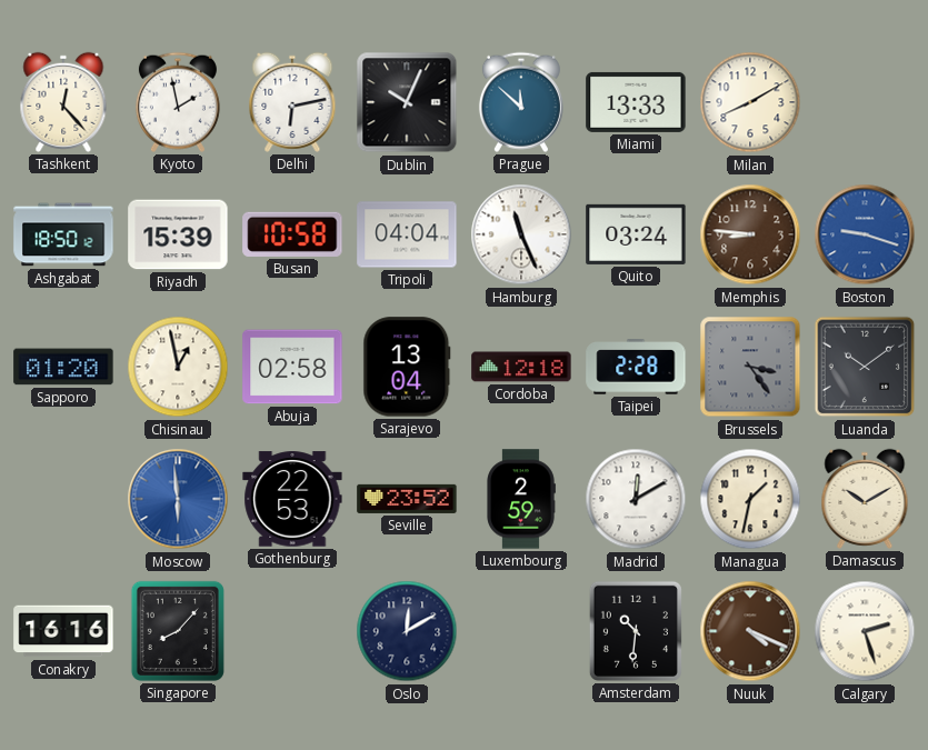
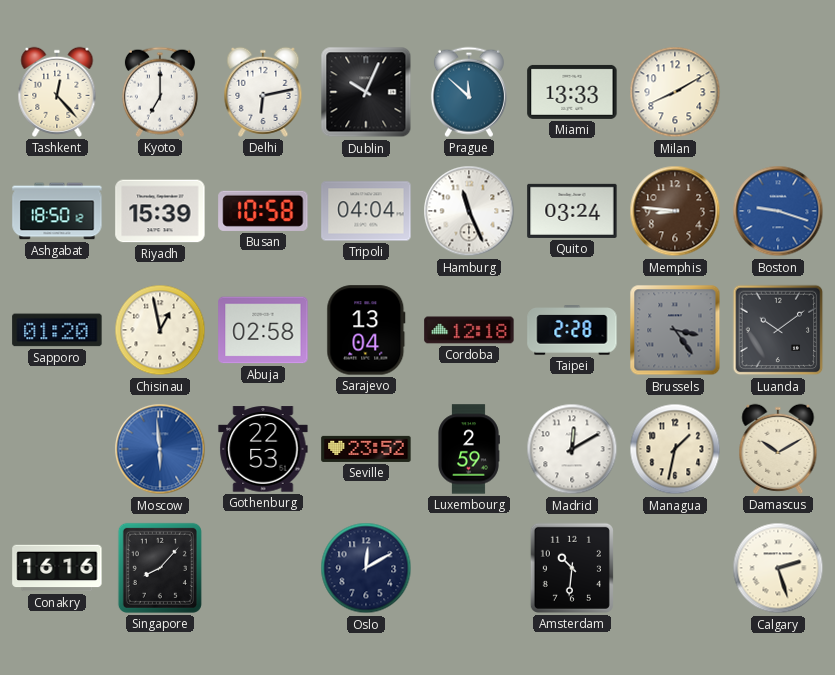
Kyoto: 1:58 -> 7:00
Nuuk: 4:19 -> none
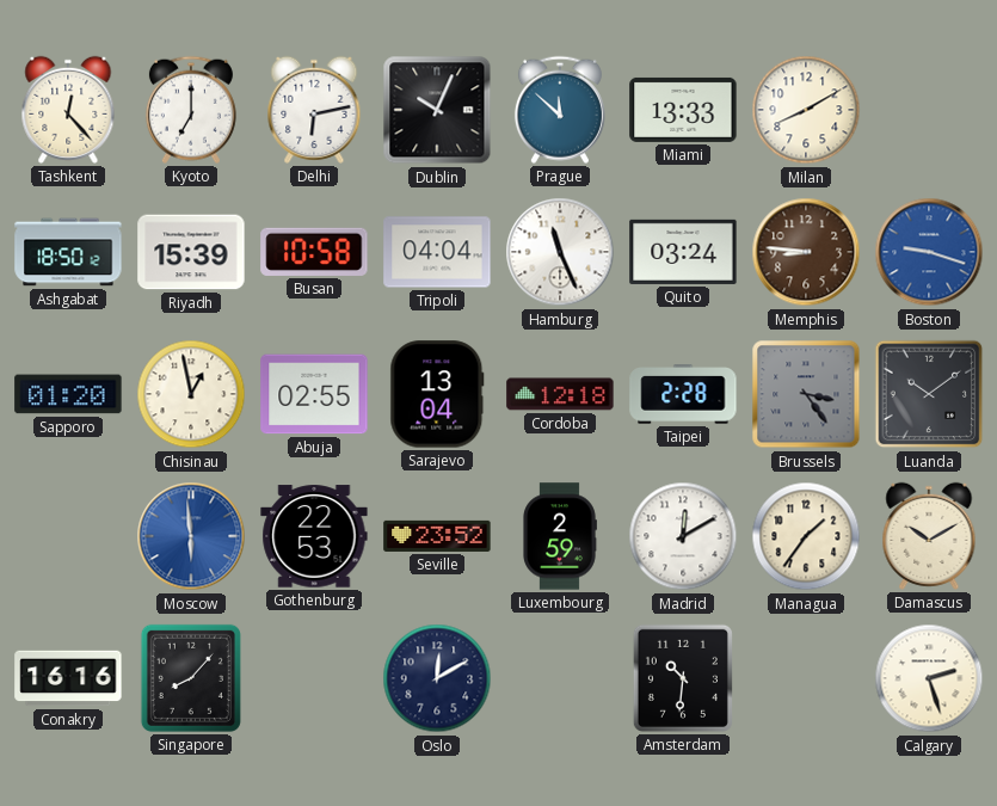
Abuja: 02:58 -> 02:55
Managua: 1:32 -> 1:36
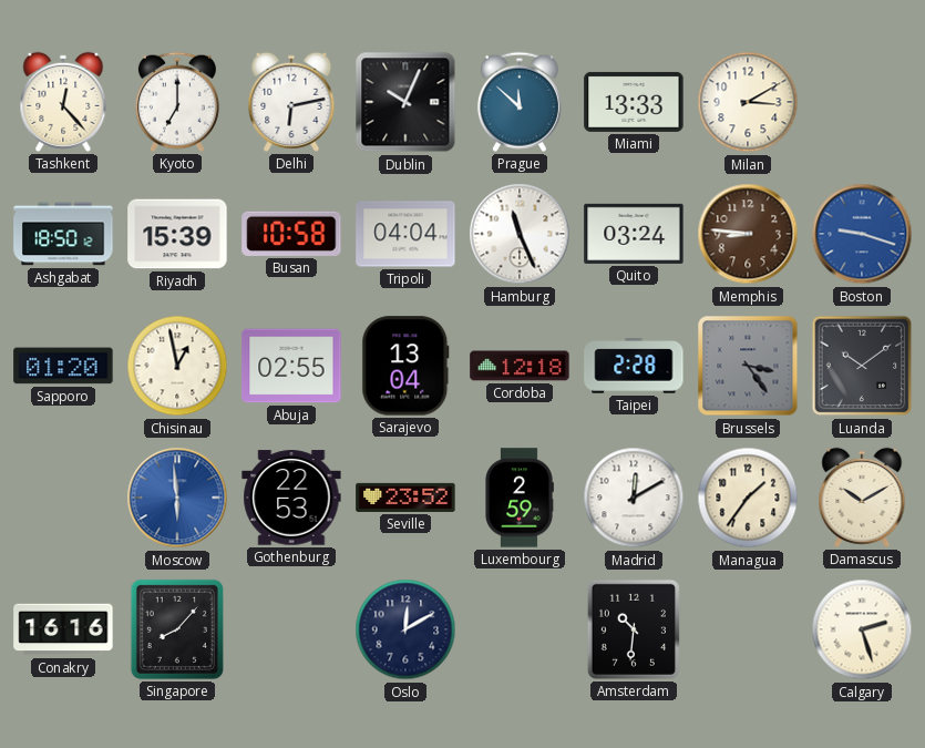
Milan: 8:10 -> 3:10
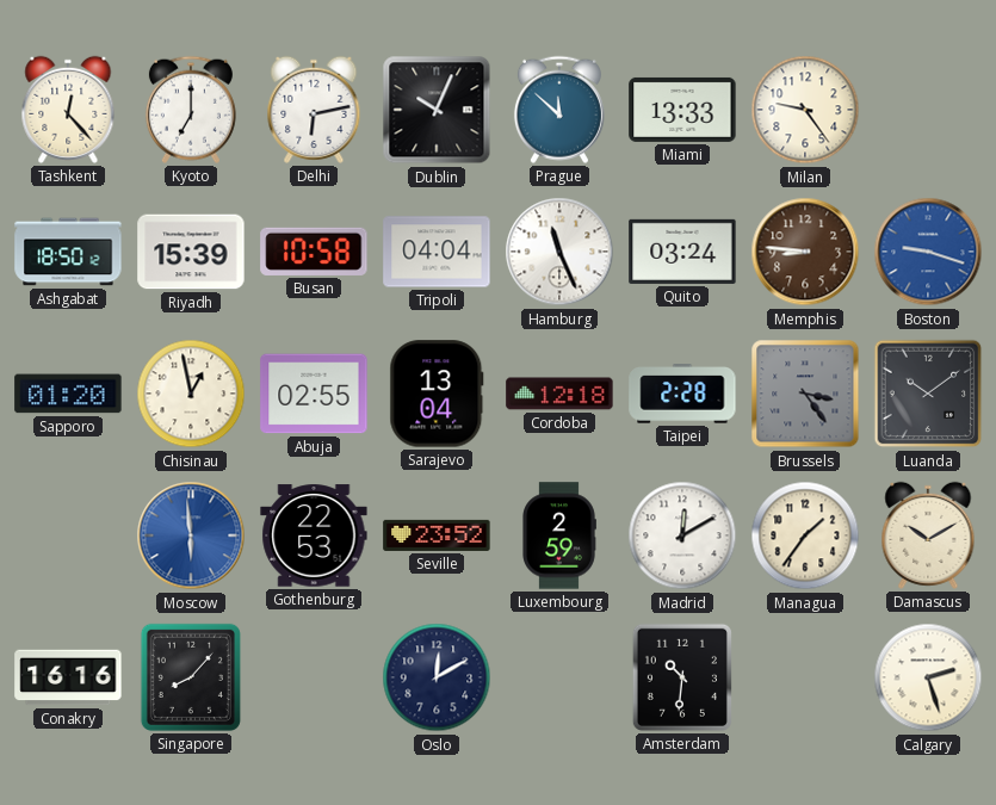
Milan: 3:10 -> 9:24
